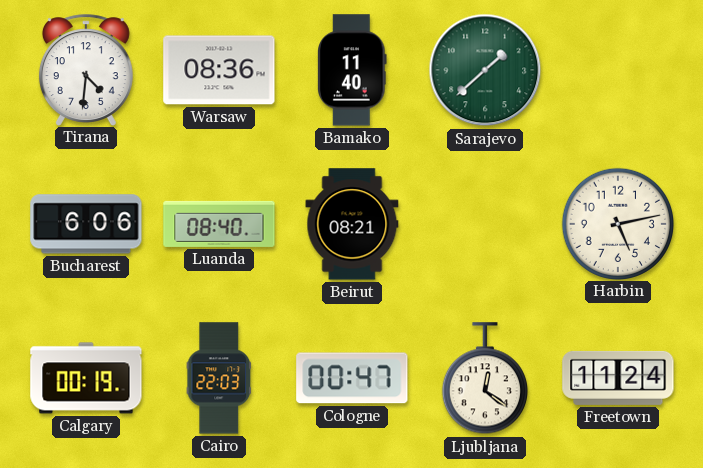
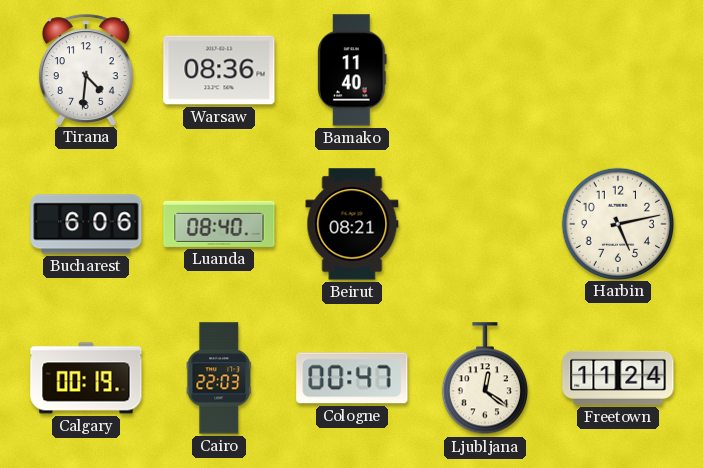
Sarajevo: 1:38 -> none
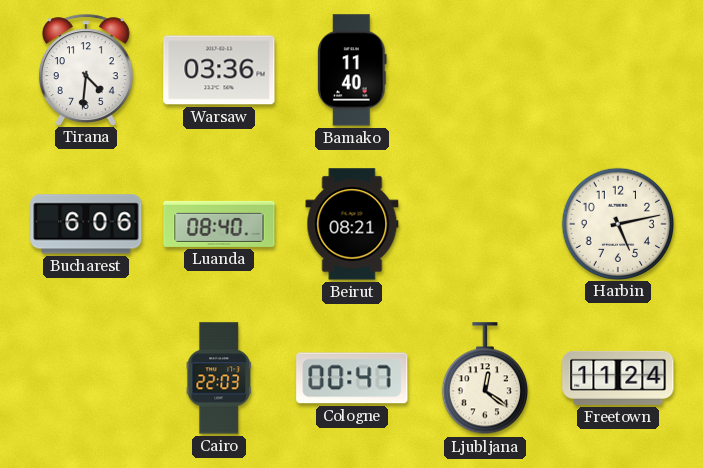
Warsaw: 08:36 -> 03:36
Calgary: 00:19 -> none
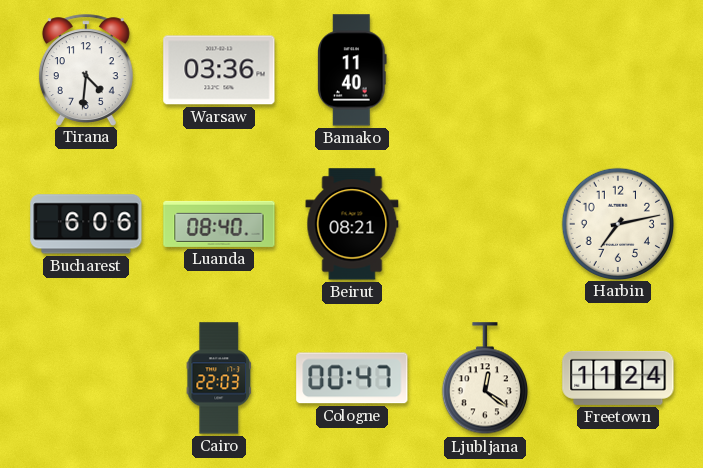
Harbin: 5:13 -> 7:13
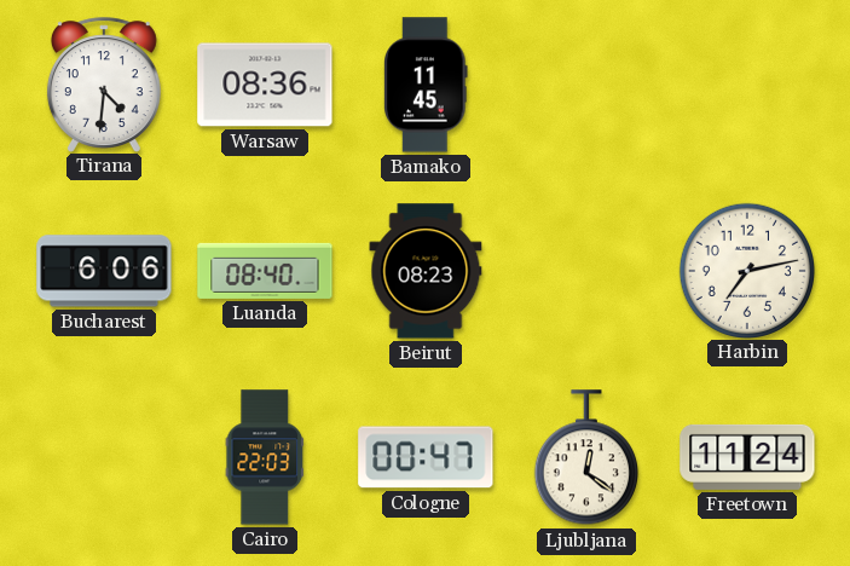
Warsaw: 03:36 -> 08:36
Bamako: 11:40 -> 11:45
Beirut: 08:21 -> 08:23
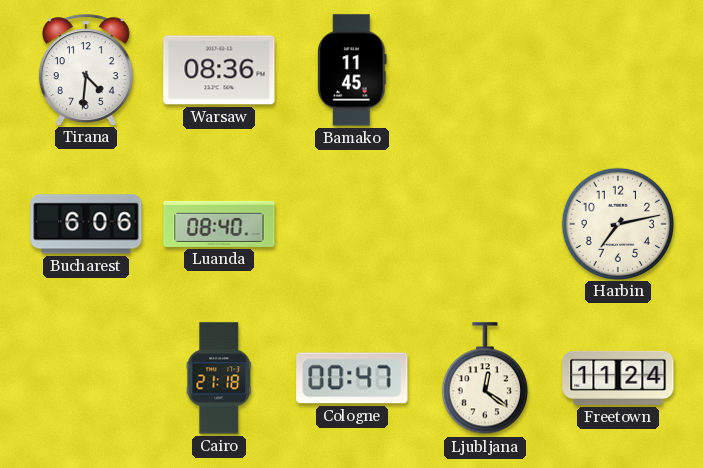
Beirut: 08:23 -> none
Cairo: 22:03 -> 21:18
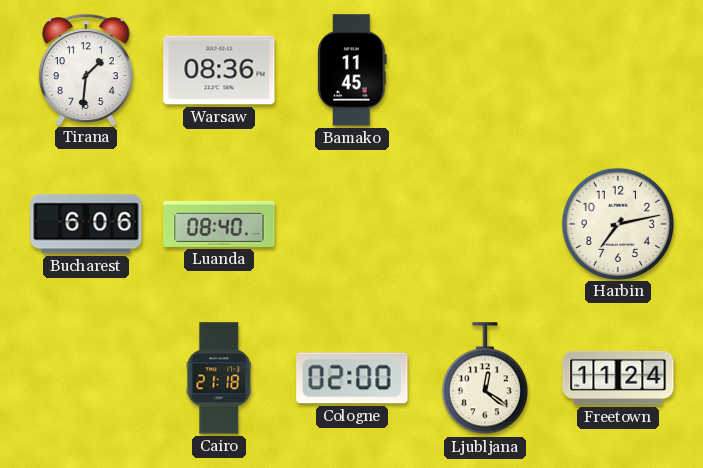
Tirana: 4:31 -> 1:31
Cologne: 00:47 -> 02:00
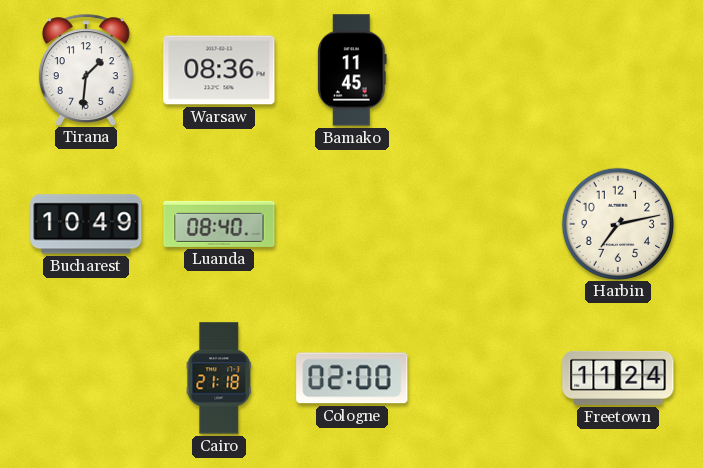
Bucharest: 6:06 -> 10:49
Ljubljana: 12:21 -> none
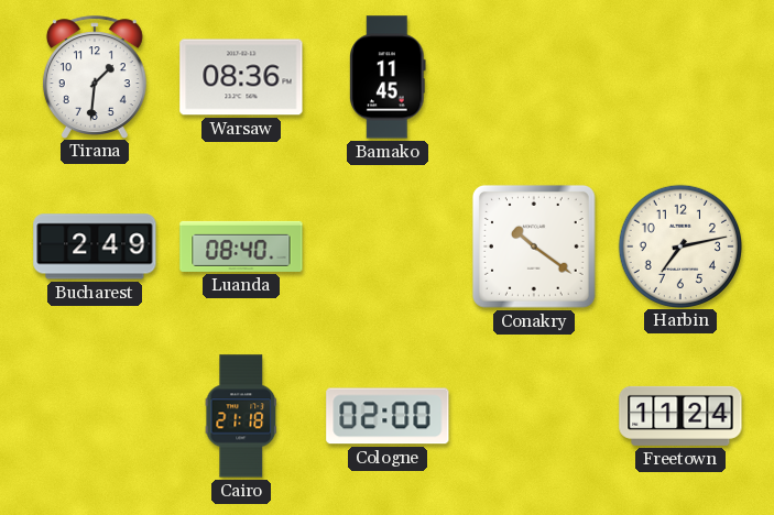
Bucharest: 10:49 -> 2:49
Conakry: none -> 10:21
